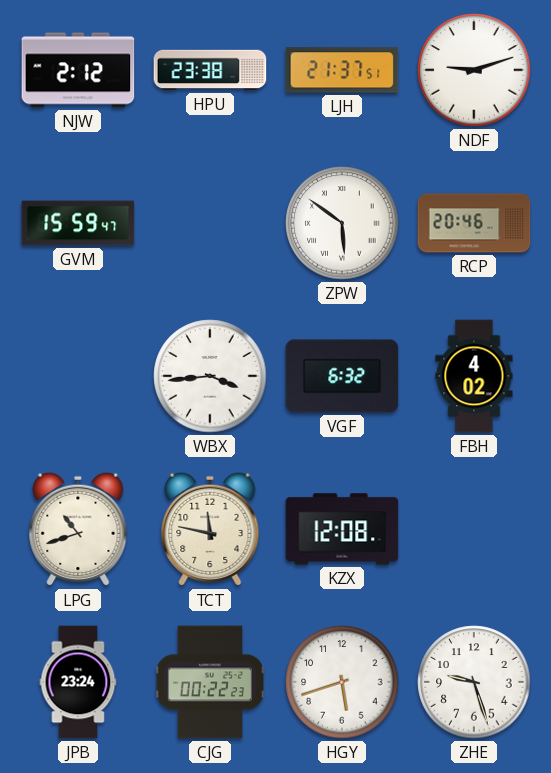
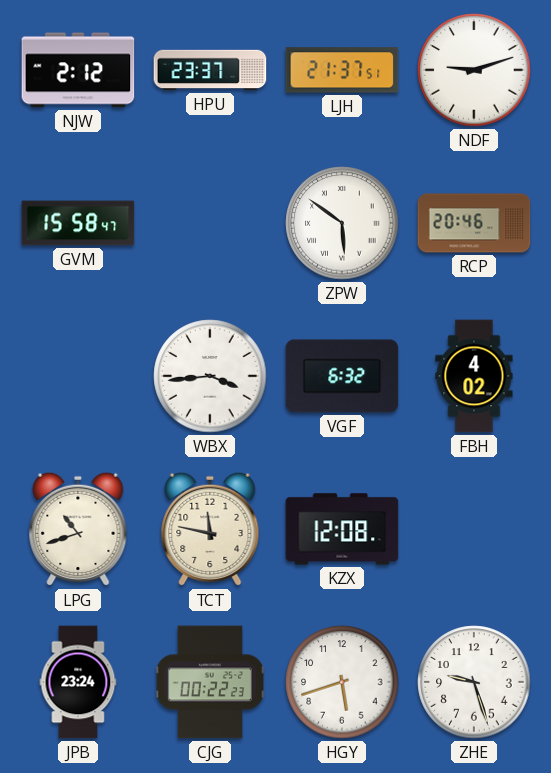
HPU: 23:38 -> 23:37
GVM: 15:59 -> 15:58
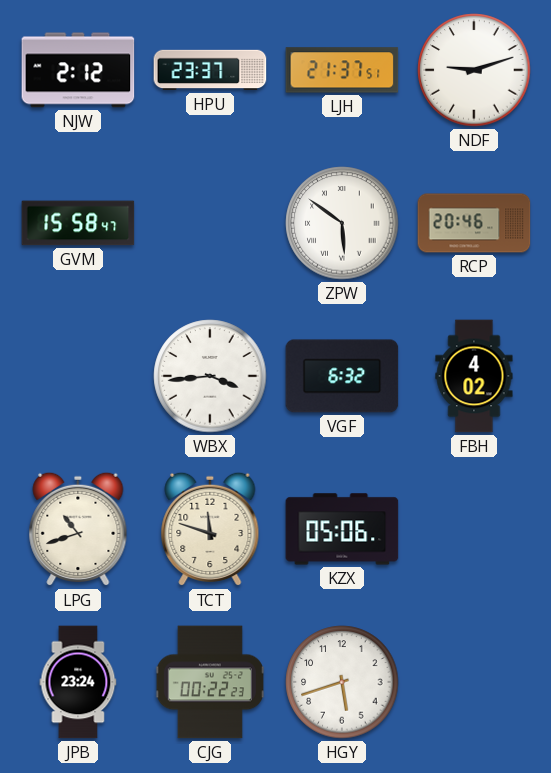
TCT: 11:47 -> 11:48
KZX: 12:08 -> 05:06
ZHE: 9:27 -> none
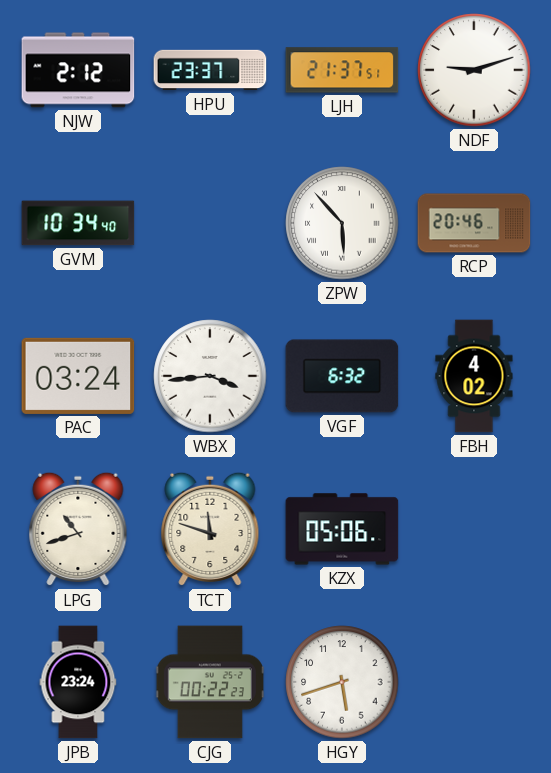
GVM: 15:58 -> 10:34
ZPW: 5:51 -> 5:53
PAC: none -> 03:24
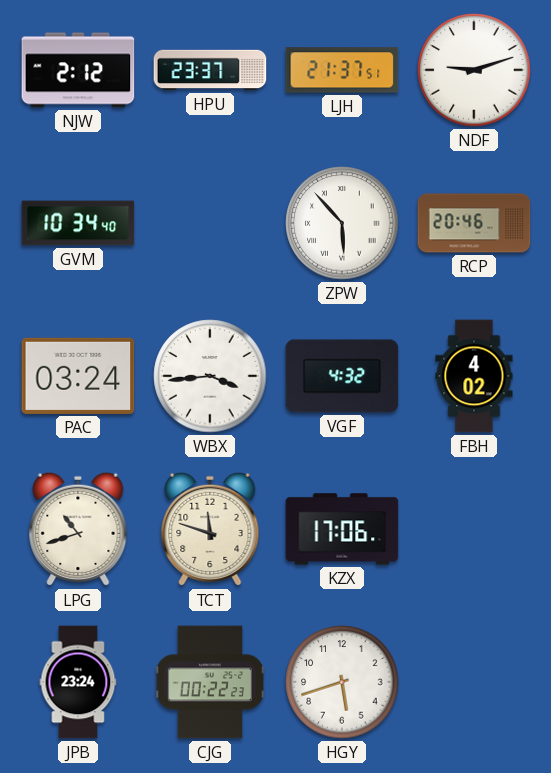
VGF: 6:32 -> 4:32
KZX: 05:06 -> 17:06
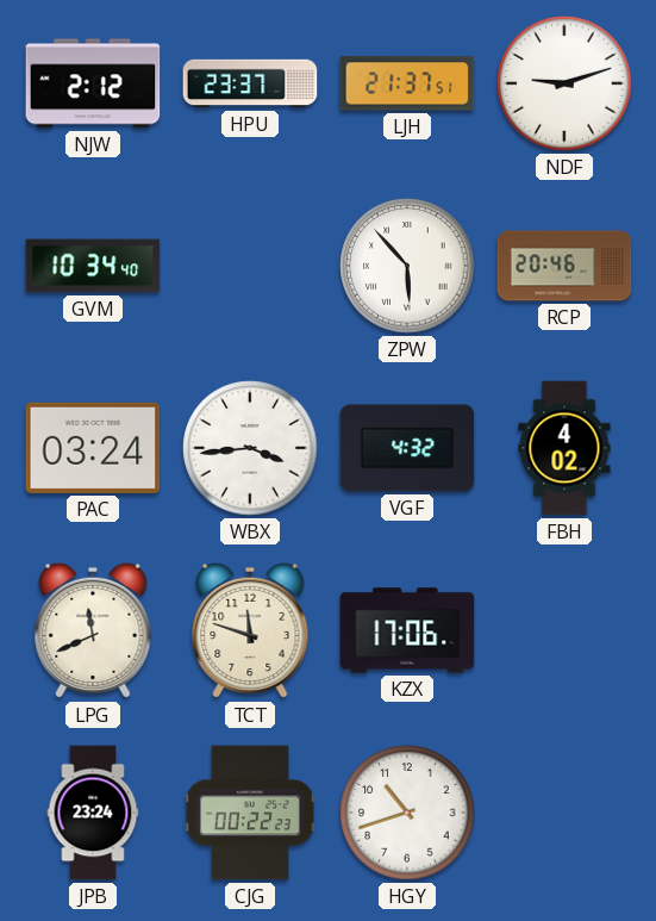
LPG: 10:42 -> 11:41
HGY: 5:42 -> 10:42
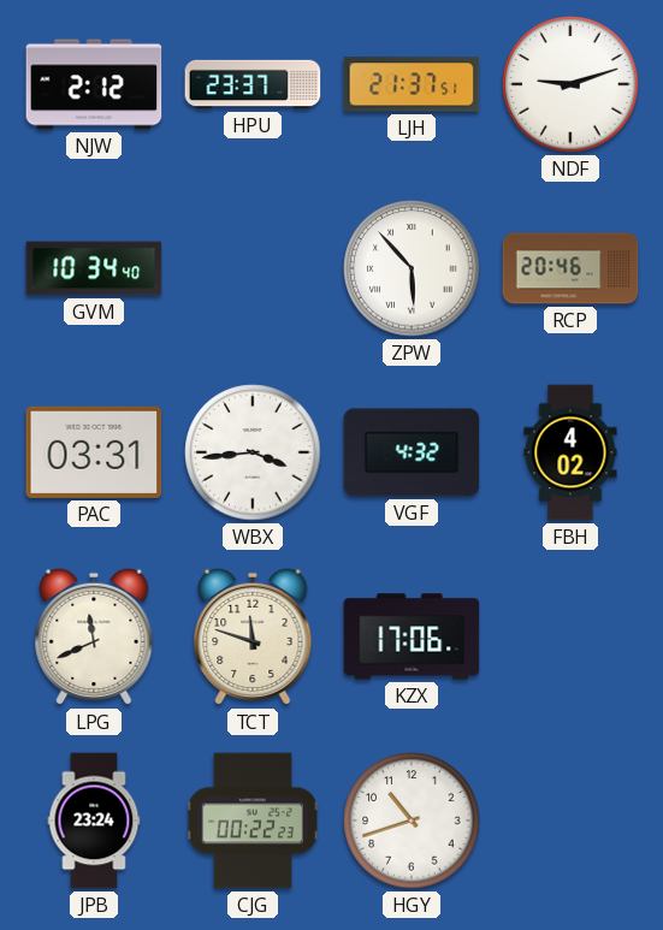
PAC: 03:24 -> 03:31
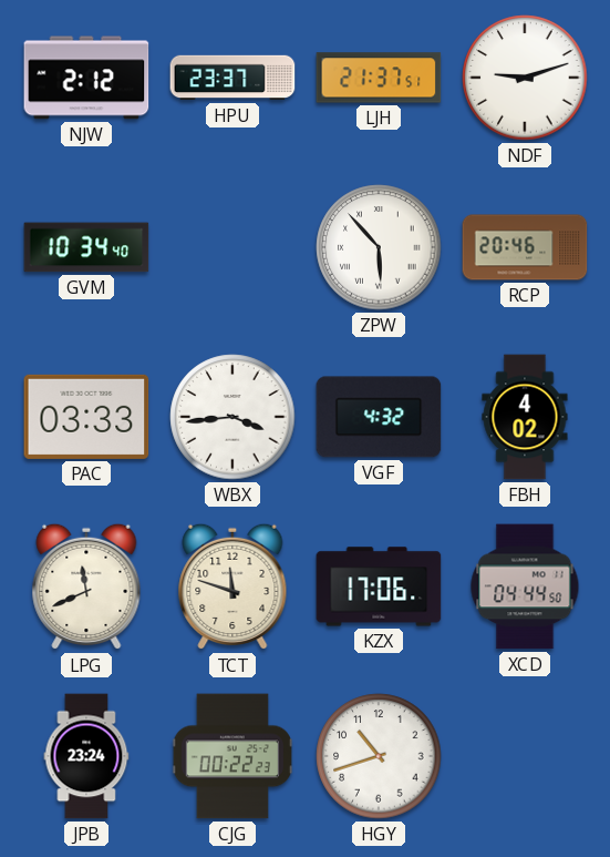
PAC: 03:31 -> 03:33
XCD: none -> 04:44
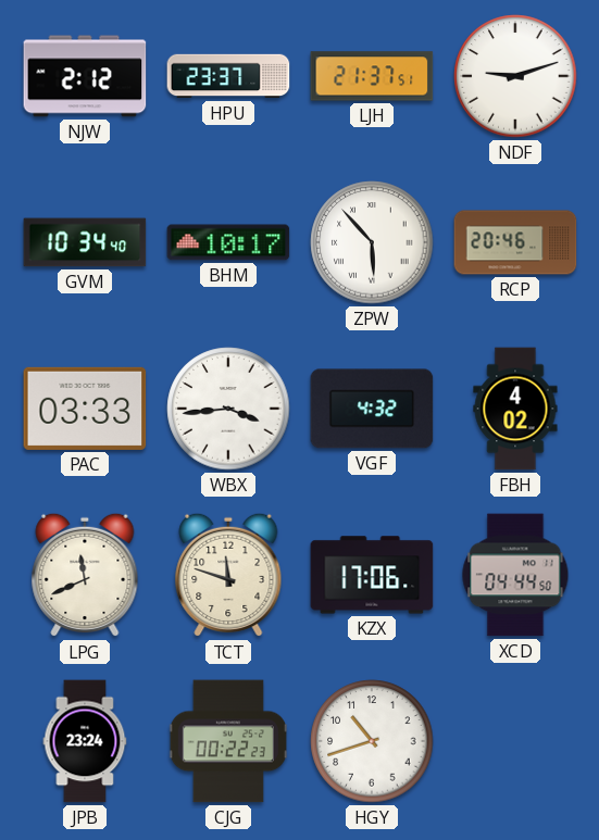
BHM: none -> 10:17
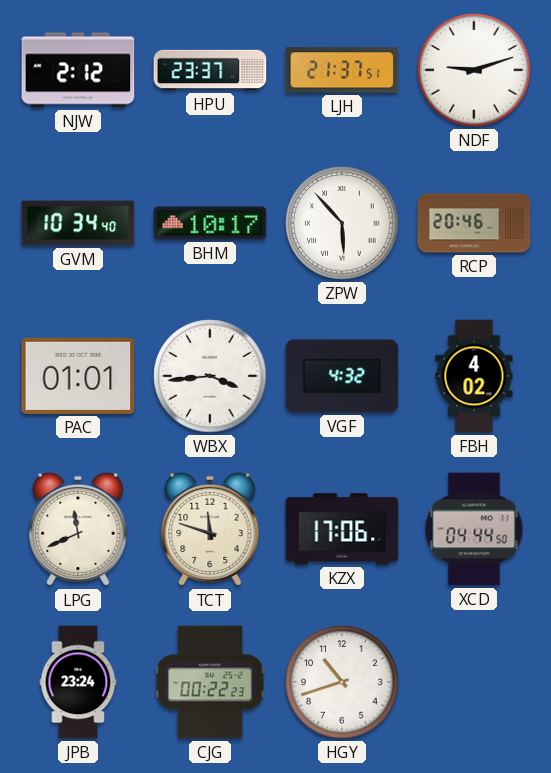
PAC: 03:33 -> 01:01
